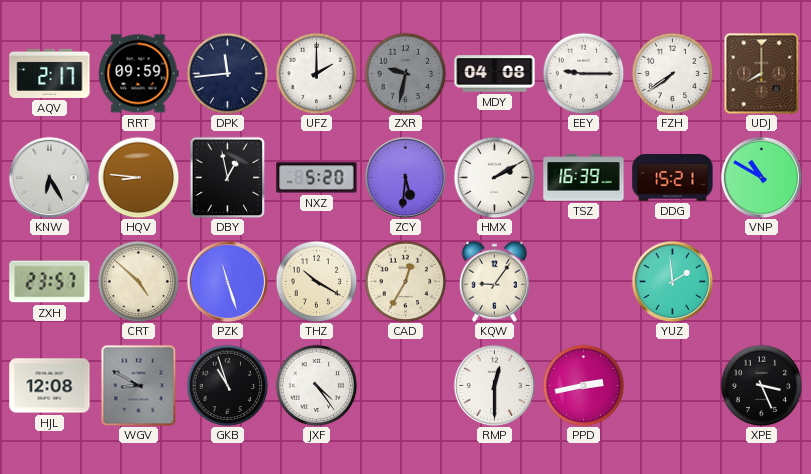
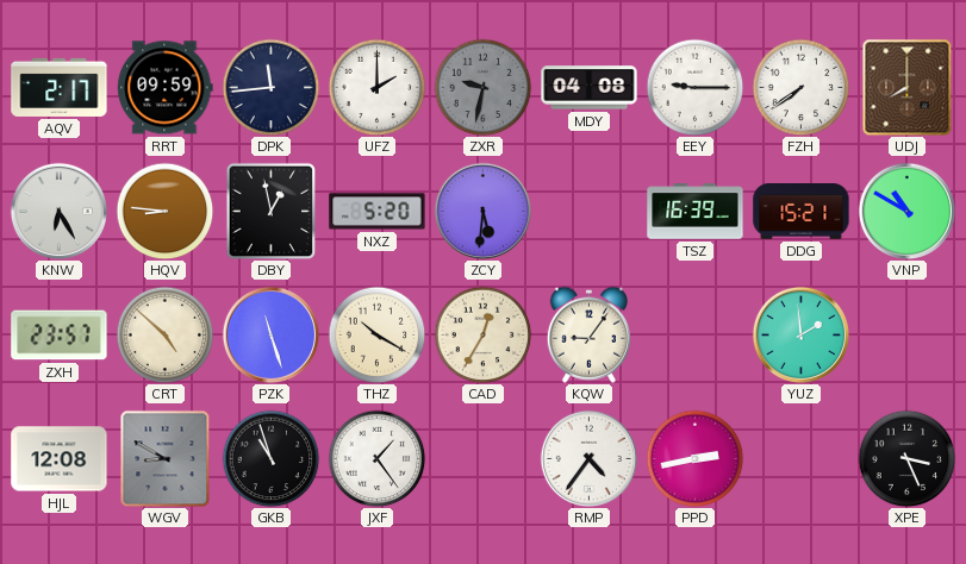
HMX: 2:10 -> none
JXF: 4:24 -> 1:24
RMP: 12:30 -> 4:36
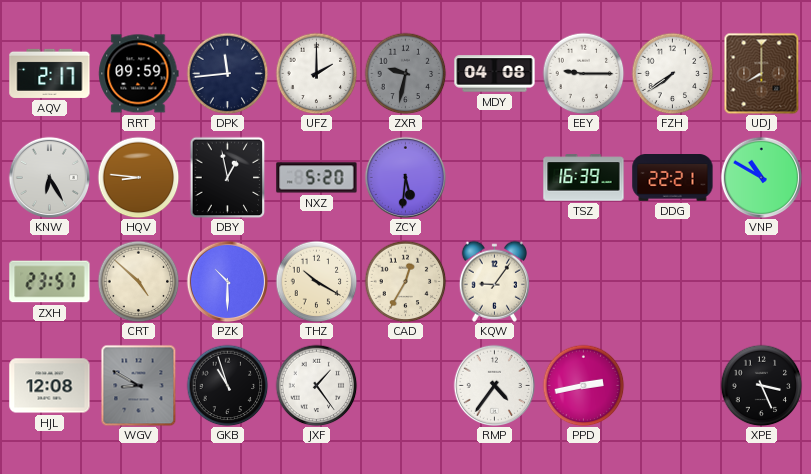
DDG: 15:21 -> 22:21
PZK: 11:27 -> 10:30
YUZ: 1:59 -> none
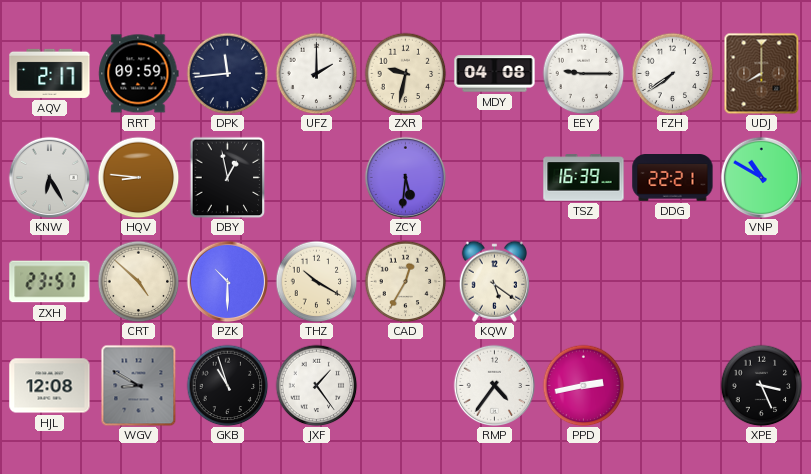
ZXR dial: grey -> cream
NXZ: 5:20 -> none
KQW: 9:06 -> 5:21
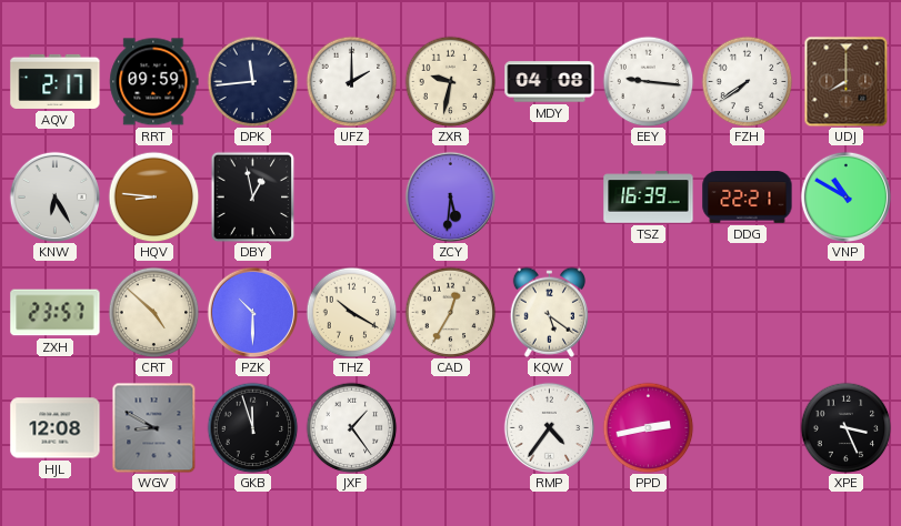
EEY: 9:15 -> 9:16
GKB: 10:57 -> 11:57
